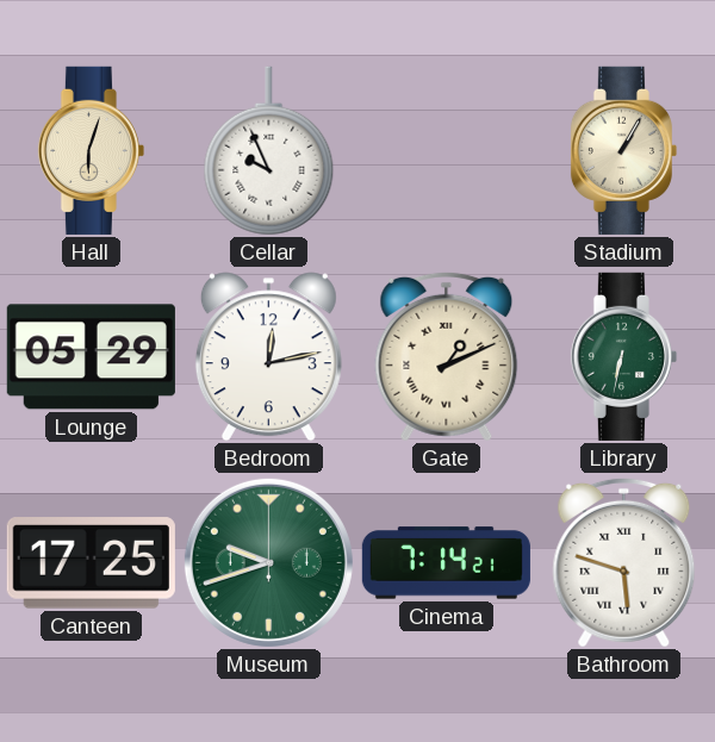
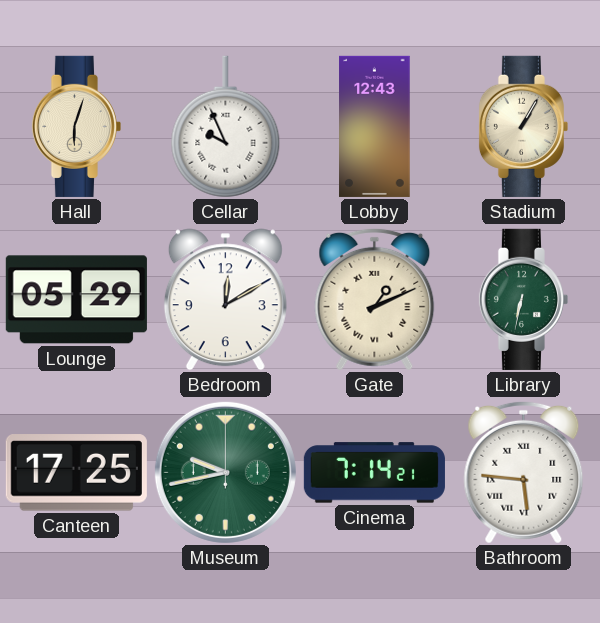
Lobby: none -> 12:43
Bedroom: 12:13 -> 12:10
Museum: 9:42 -> 9:43
Bathroom: 5:48 -> 5:46
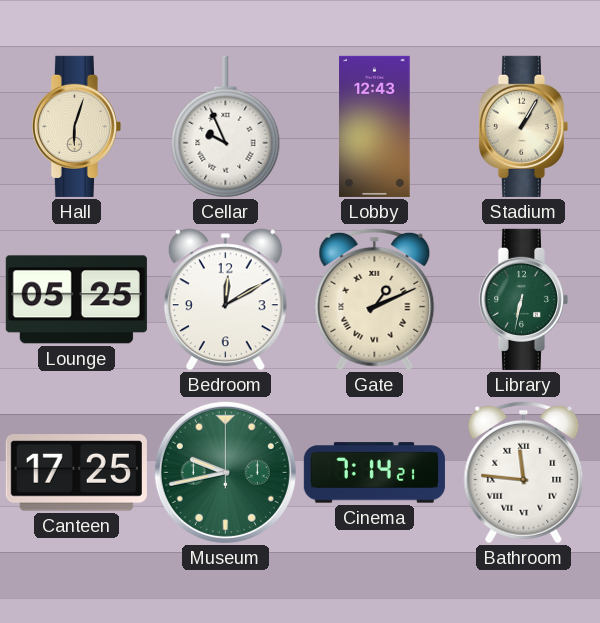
Lounge: 05:29 -> 05:25
Bathroom: 5:46 -> 11:46
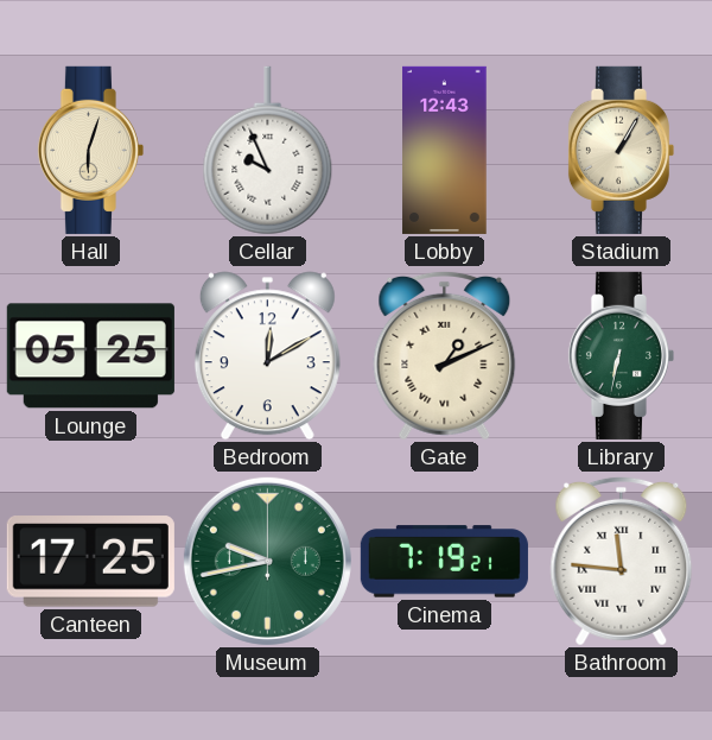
Cinema: 7:14 -> 7:19
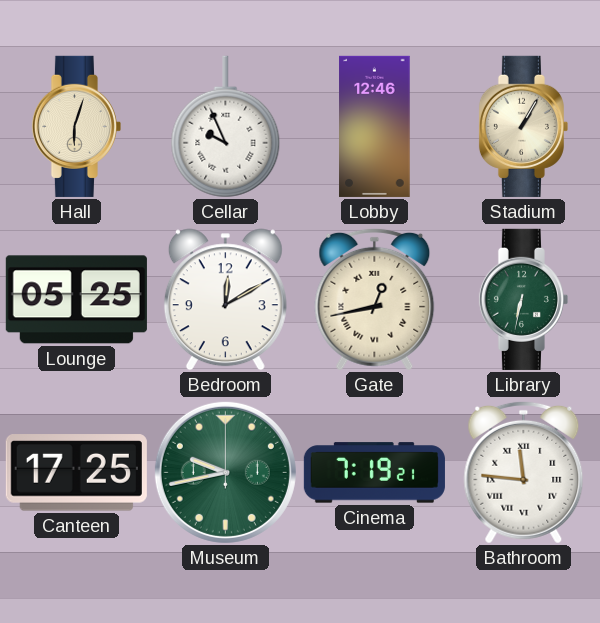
Lobby: 12:43 -> 12:46
Gate: 1:11 -> 12:43
